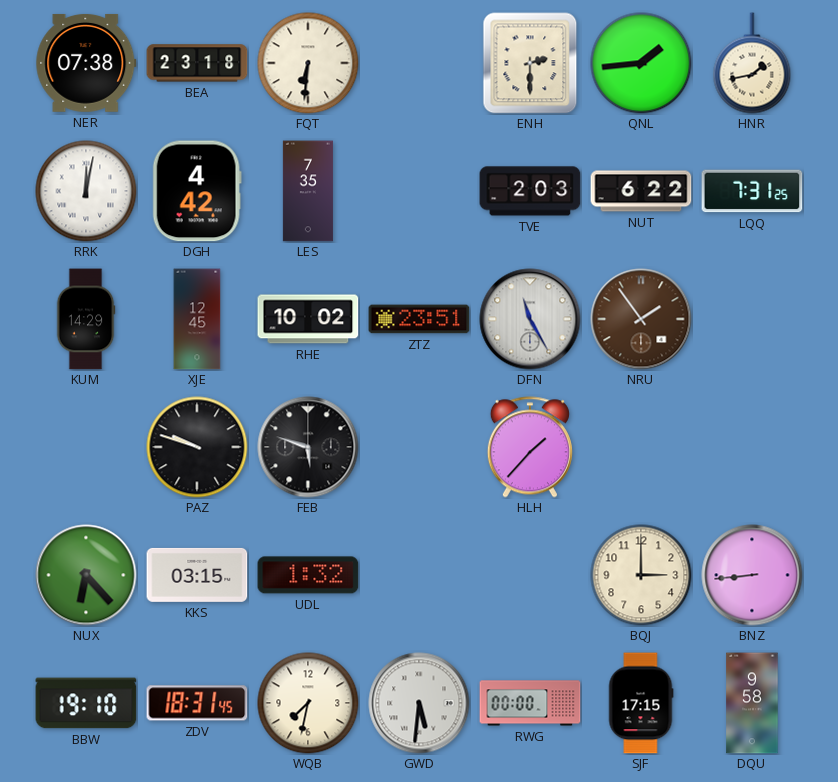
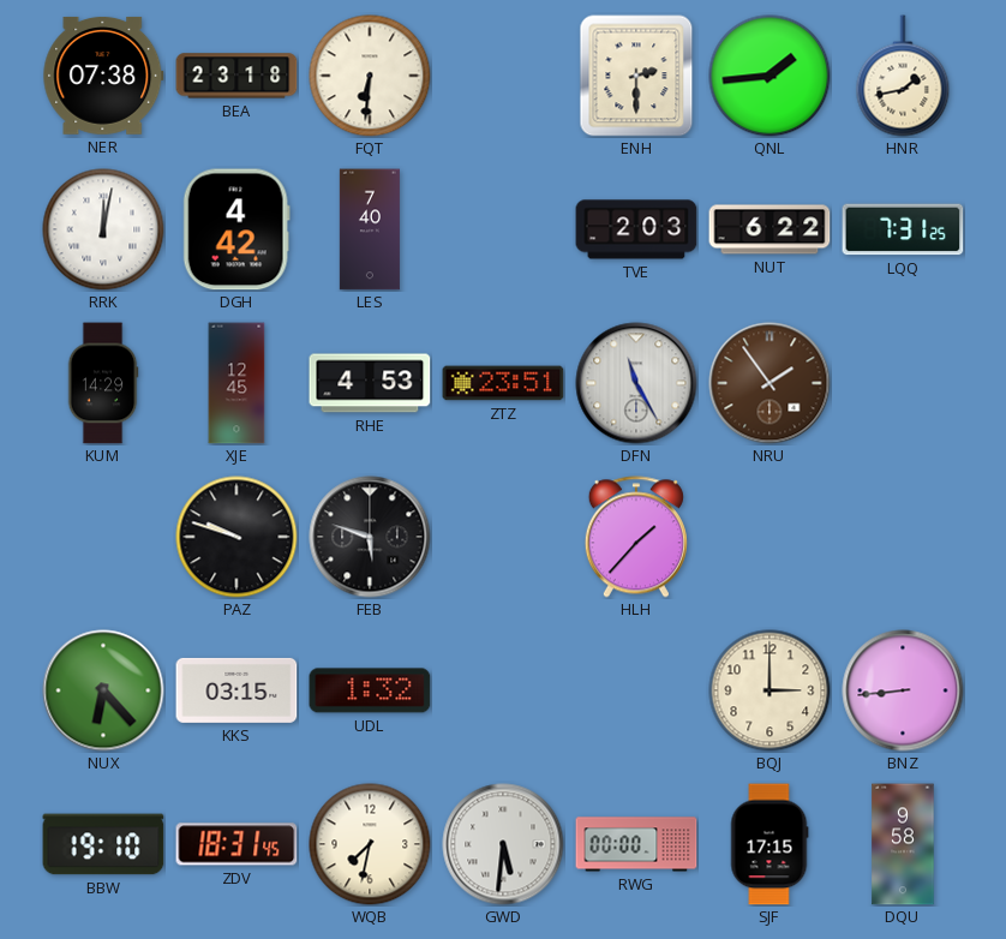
LES: 7:35 -> 7:40
RHE: 10:02 -> 4:53
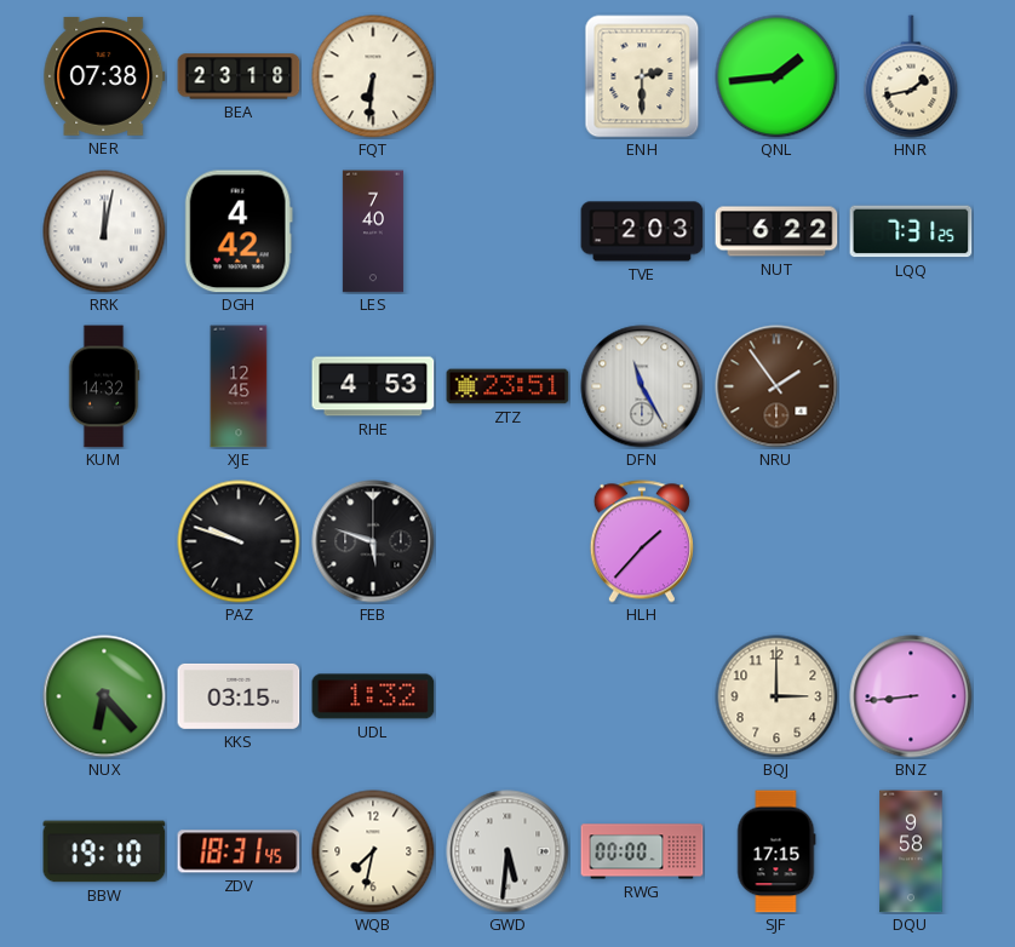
KUM: 14:29 -> 14:32
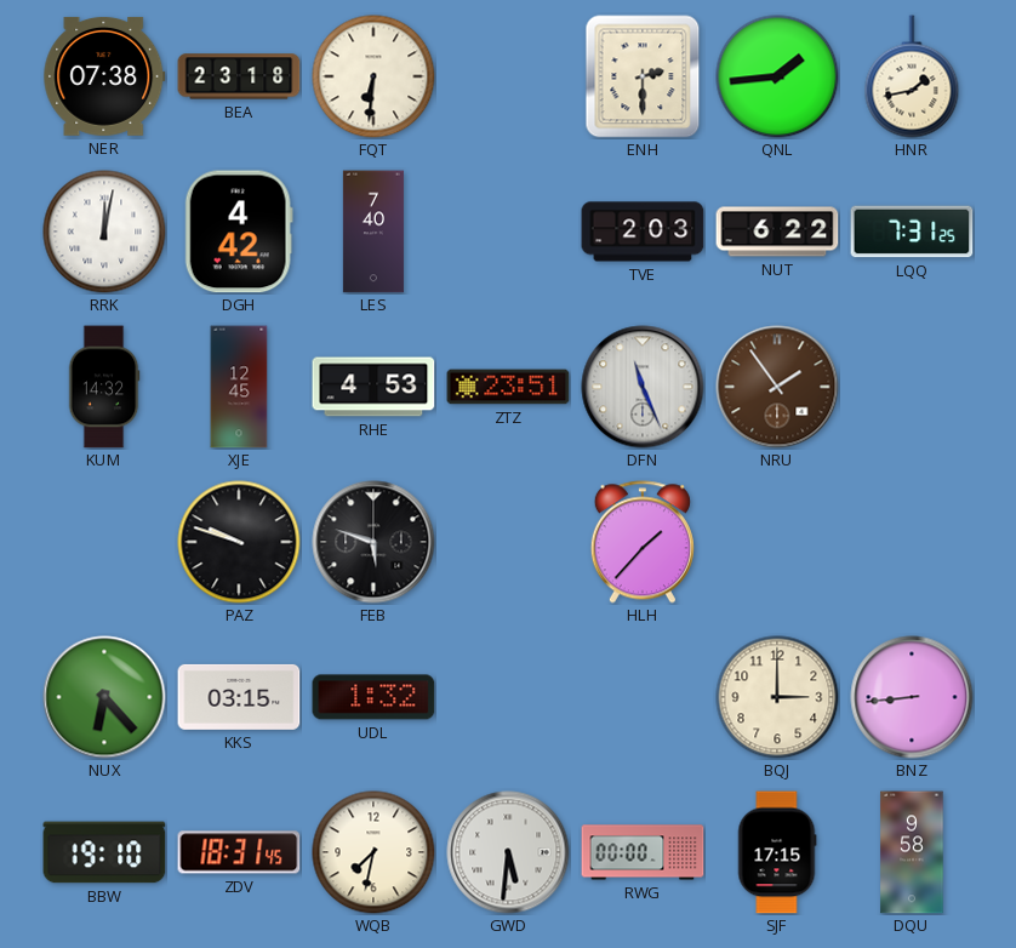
DFN: 11:25 -> 11:26
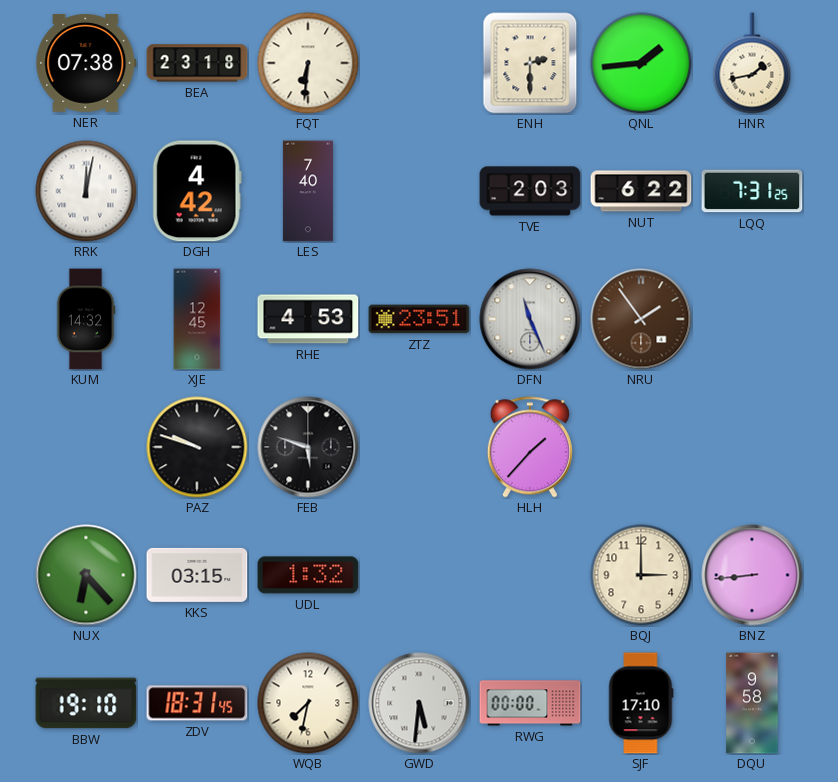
SJF: 17:15 -> 17:10
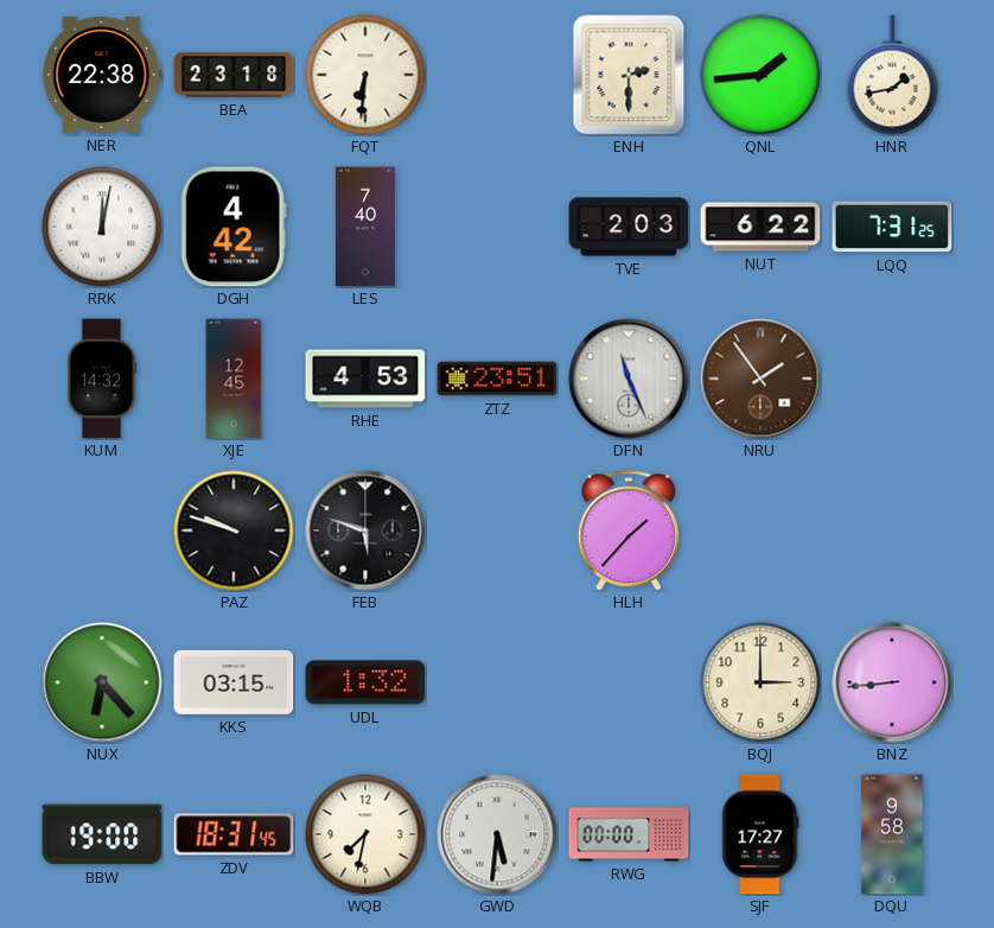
NER: 07:38 -> 22:38
BBW: 19:10 -> 19:00
SJF: 17:10 -> 17:27
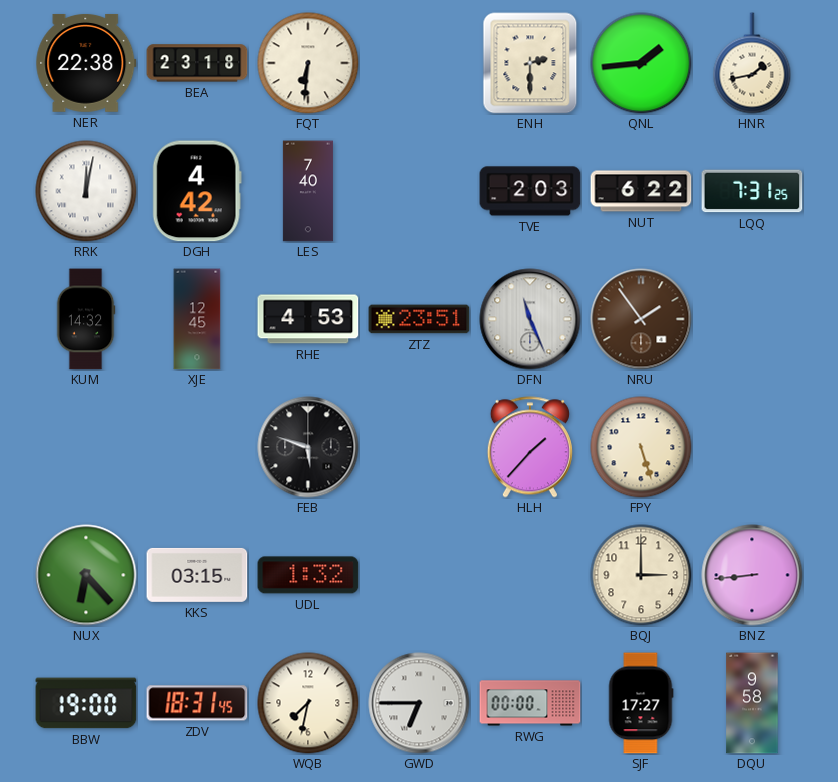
PAZ: 9:48 -> none
FPY: none -> 5:27
GWD: 5:31 -> 6:45
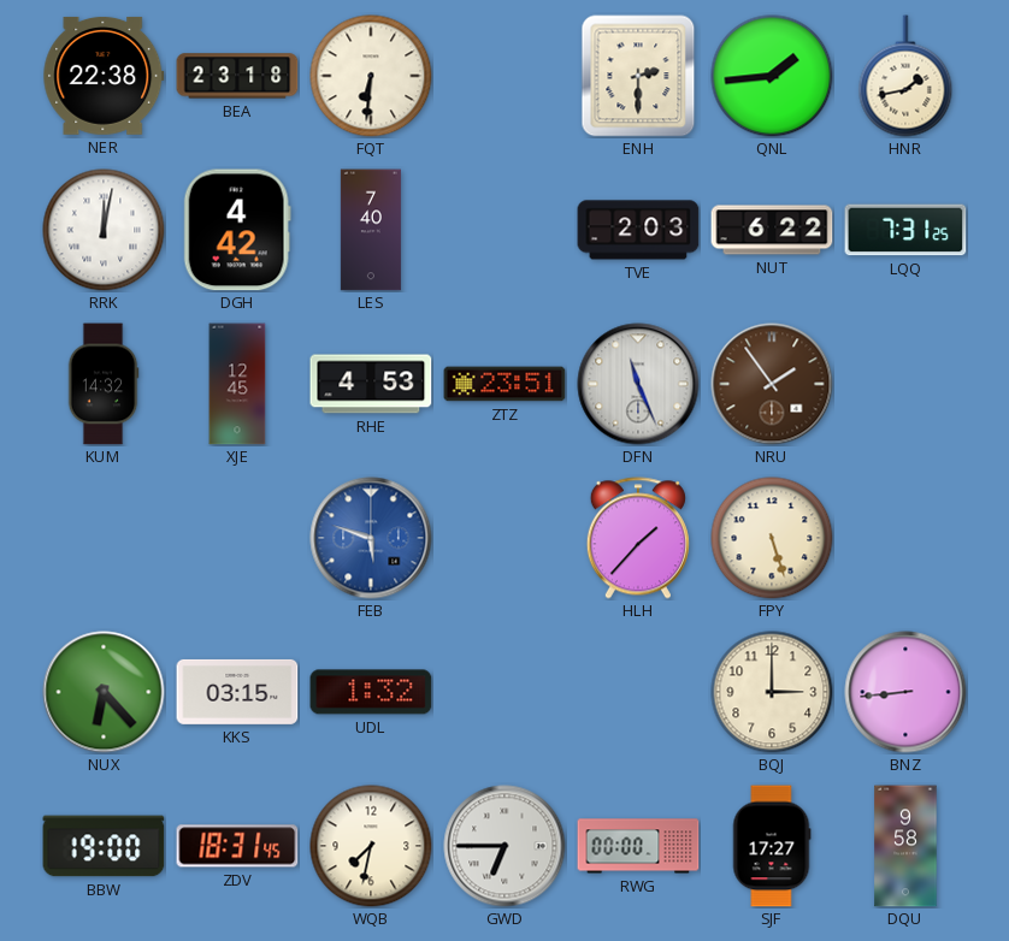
FEB dial: black -> blue
